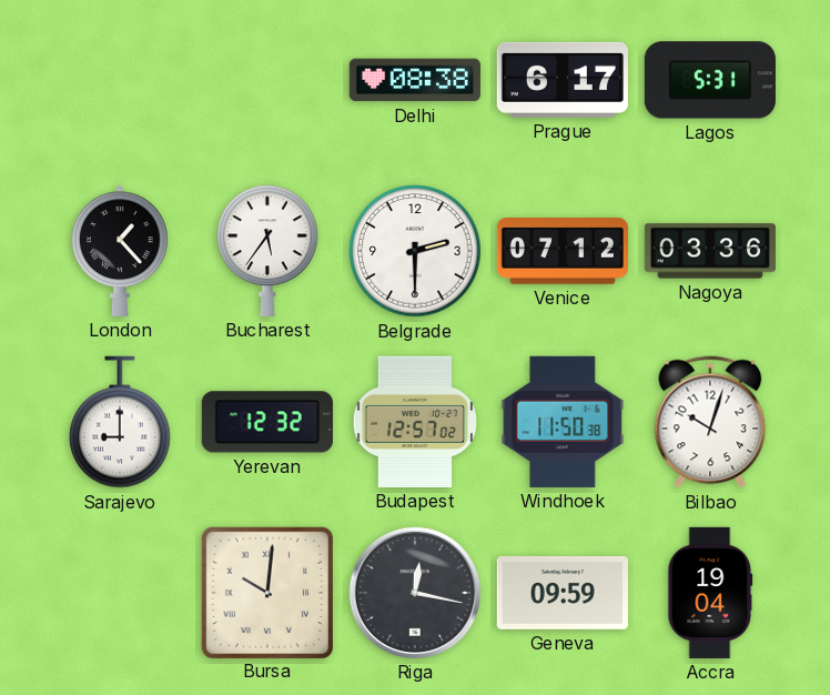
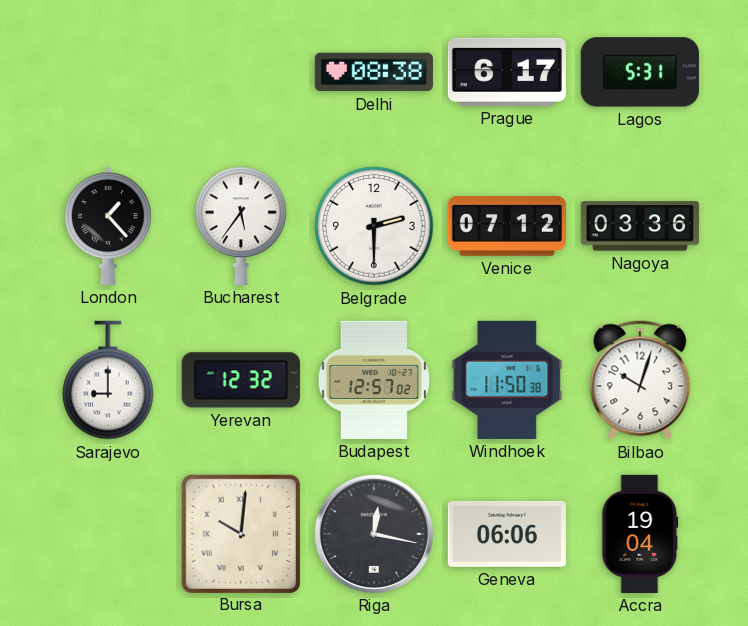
Geneva: 09:59 -> 06:06
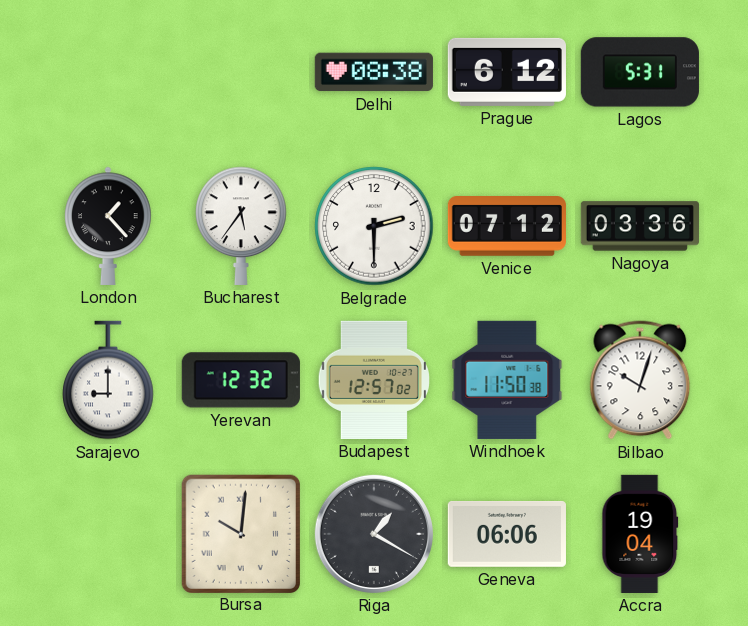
Prague: 6:17 -> 6:12
Riga: 12:17 -> 1:20
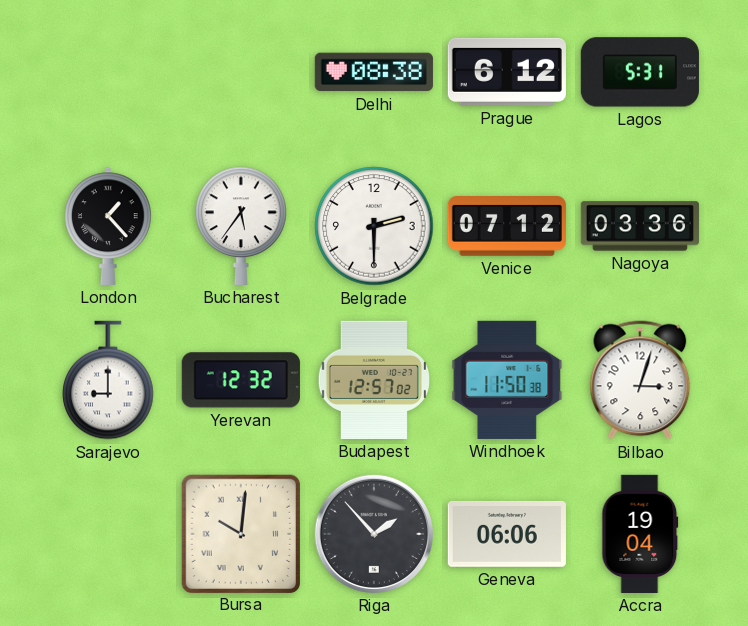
Bilbao: 10:03 -> 3:03
Riga: 1:20 -> 1:53
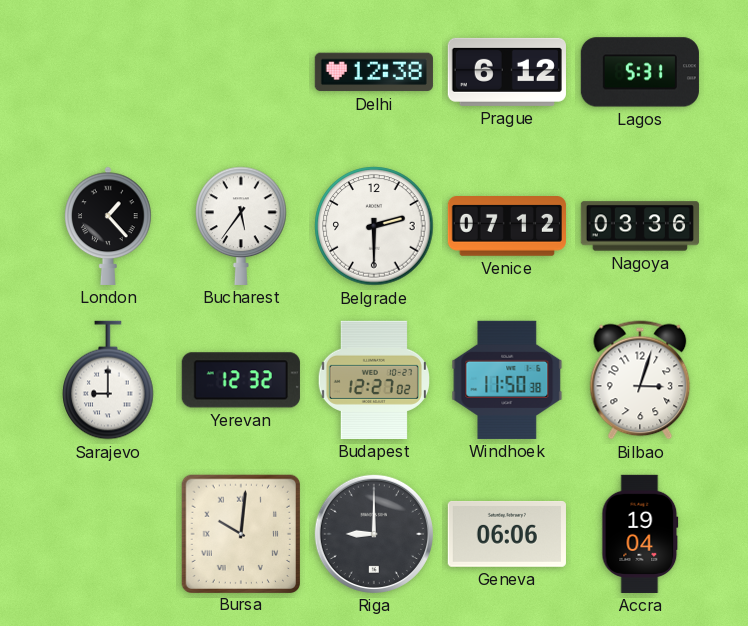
Delhi: 08:38 -> 12:38
Budapest: 12:57 -> 12:27
Riga: 1:53 -> 9:00
